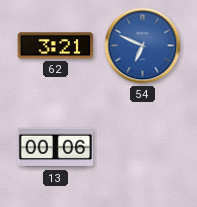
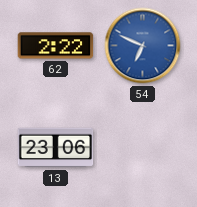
62: 3:21 -> 2:22
13: 00:06 -> 23:06
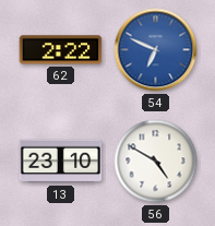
13: 23:06 -> 23:10
56: none -> 4:50
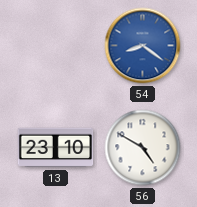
62: 2:22 -> none
54: 6:49 -> 8:21
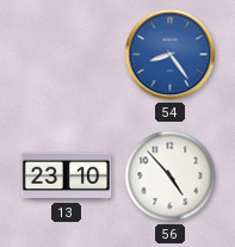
54: 8:21 -> 8:24
56: 4:50 -> 4:53
